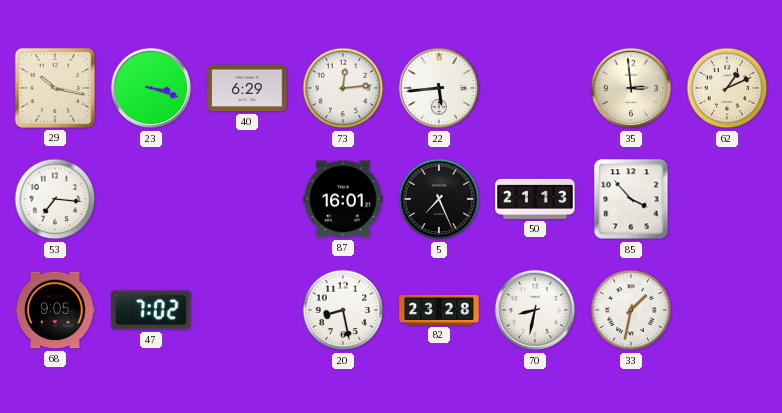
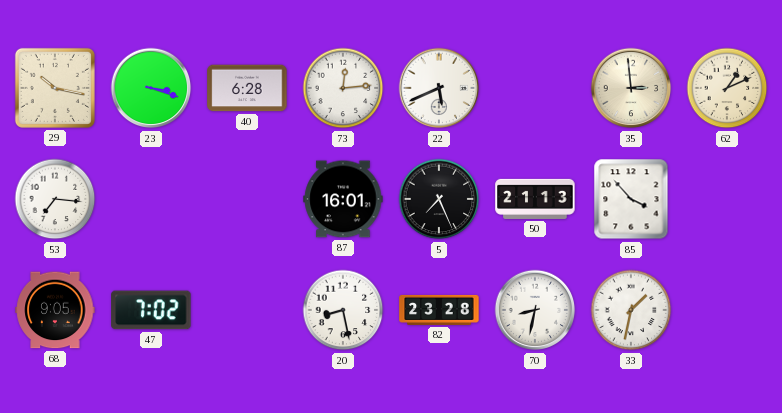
40: 6:29 -> 6:28
22: 5:44 -> 5:41
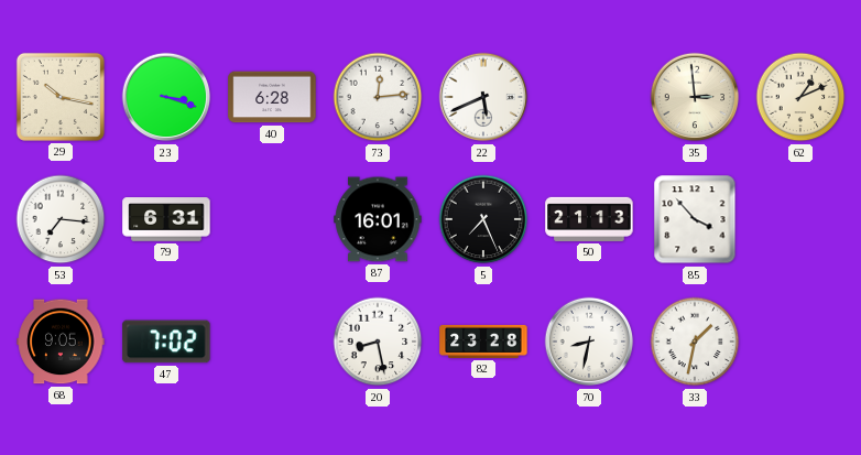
79: none -> 6:31
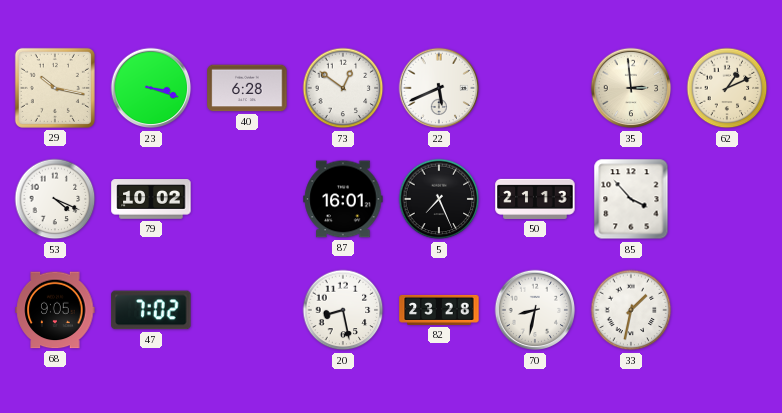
73: 12:14 -> 12:51
53: 7:16 -> 4:19
79: 6:31 -> 10:02
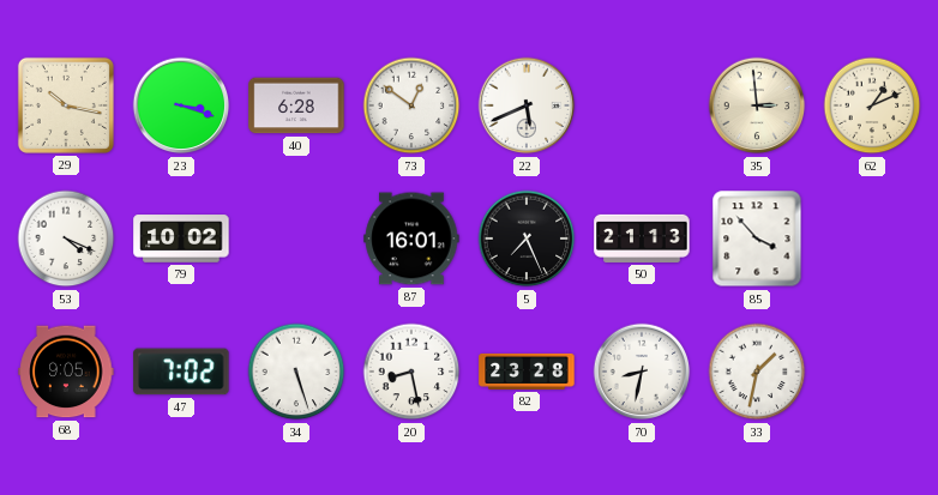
34: none -> 5:27
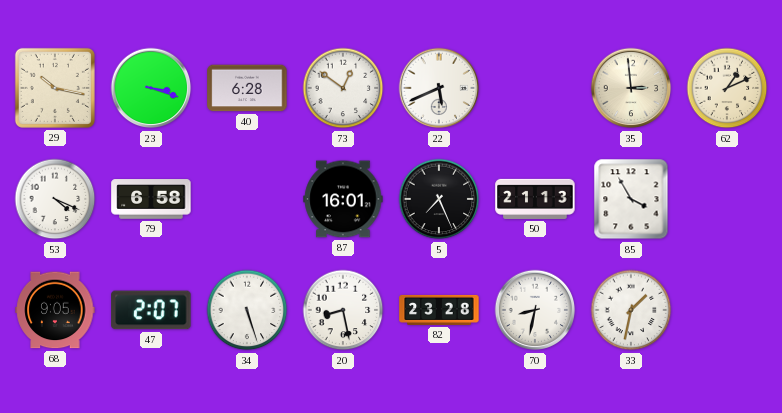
79: 10:02 -> 6:58
85: 3:53 -> 3:55
47: 7:02 -> 2:07
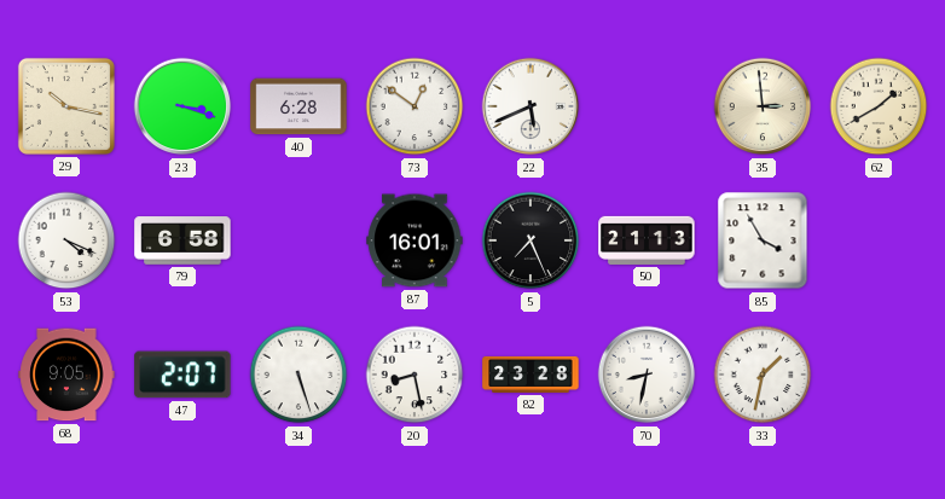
62: 1:11 -> 1:40
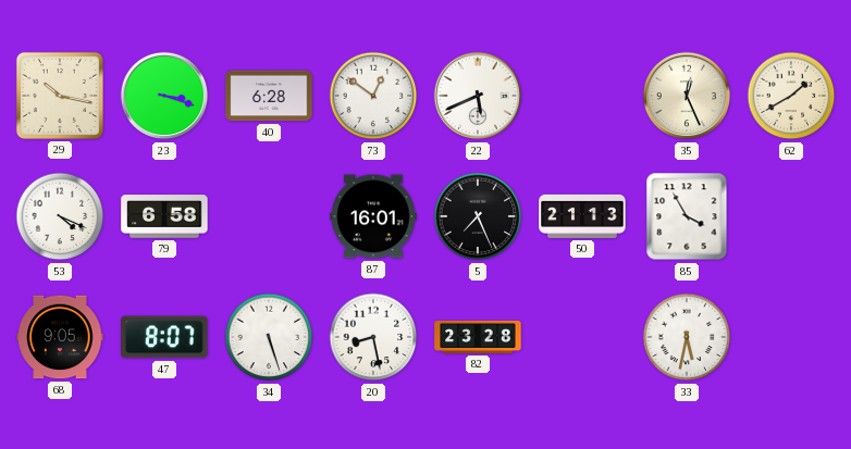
35: 2:59 -> 12:26
47: 2:07 -> 8:07
70: 8:32 -> none
33: 1:32 -> 5:32
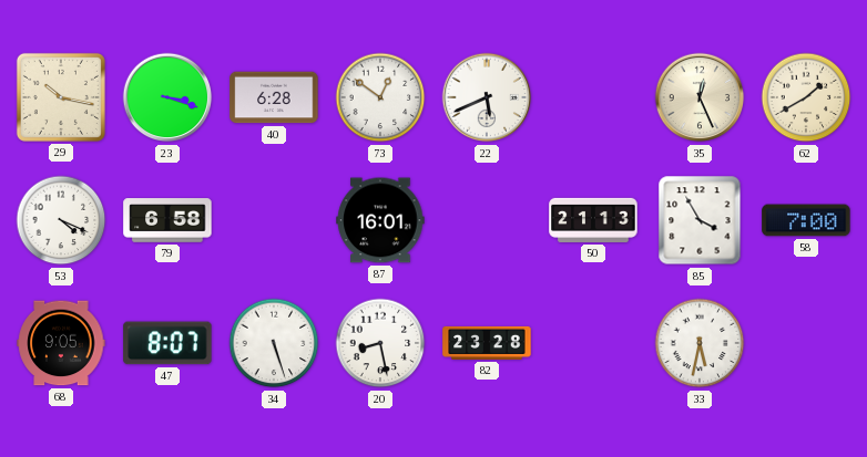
5: 7:26 -> none
58: none -> 7:00
